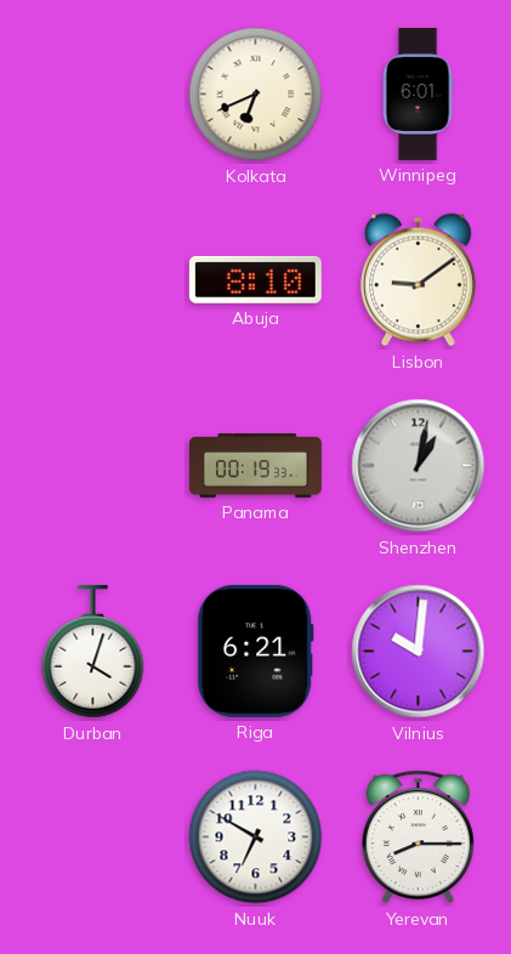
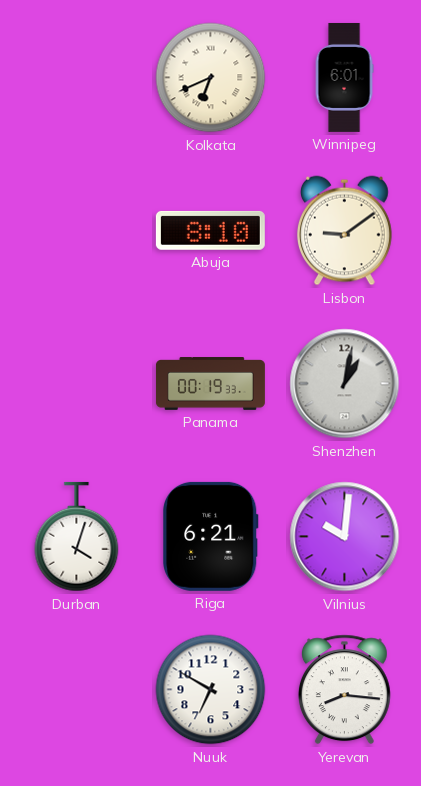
Yerevan: 8:15 -> 8:16
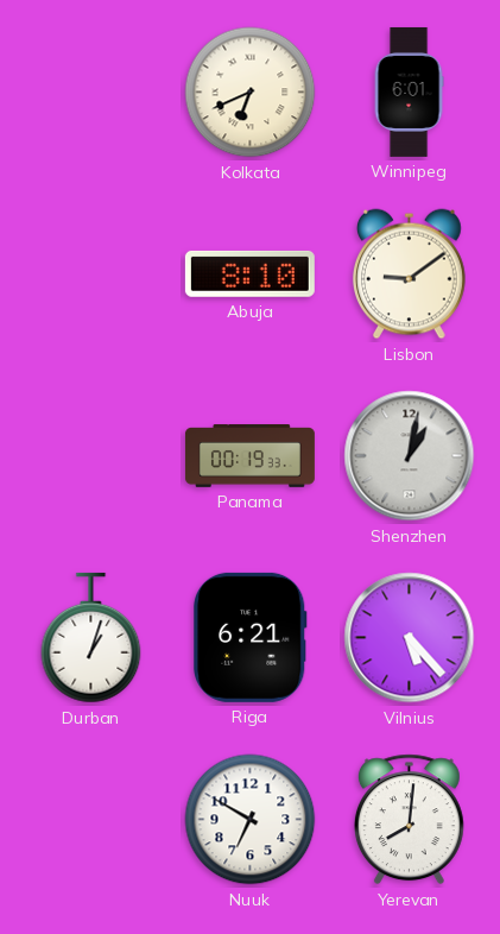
Durban: 4:03 -> 1:03
Vilnius: 10:01 -> 5:23
Yerevan: 8:16 -> 8:01
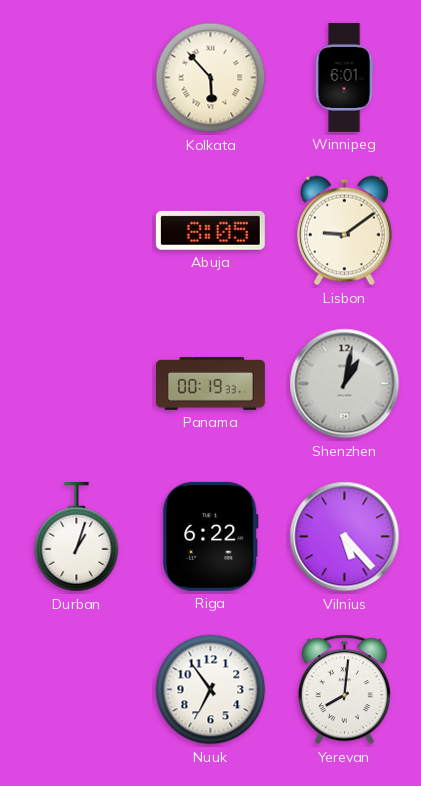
Kolkata: 6:41 -> 5:53
Abuja: 8:10 -> 8:05
Riga: 6:21 -> 6:22
Nuuk: 6:50 -> 6:54
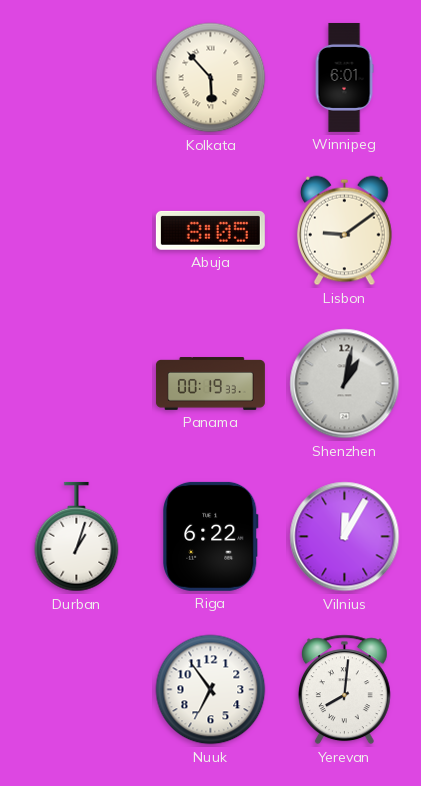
Vilnius: 5:23 -> 12:05
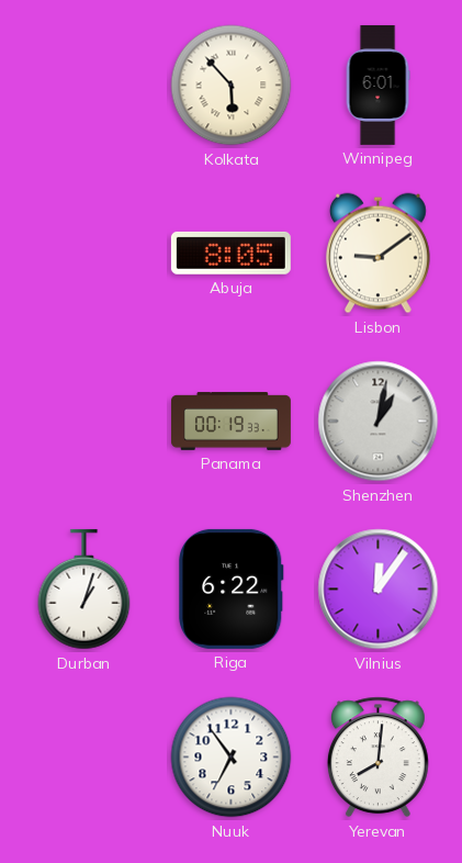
Vilnius: 12:05 -> 12:06
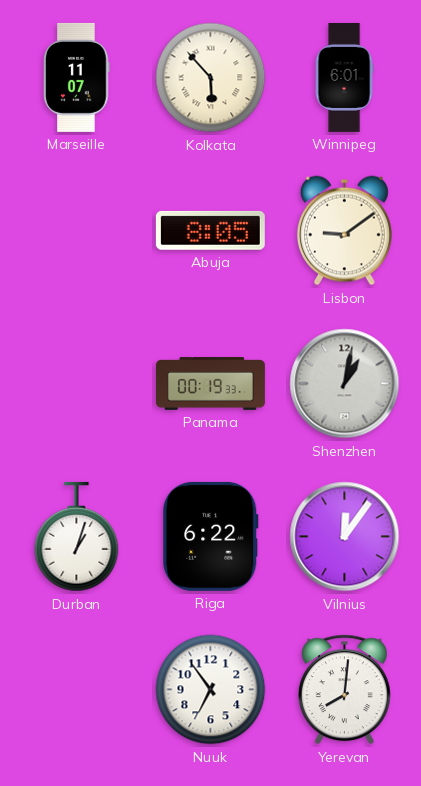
Marseille: none -> 11:07
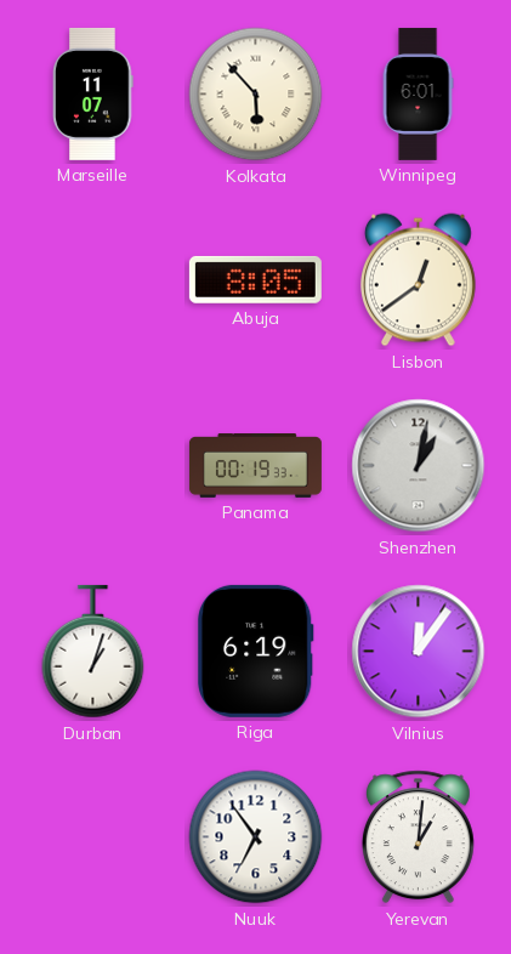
Lisbon: 9:09 -> 12:39
Riga: 6:22 -> 6:19
Yerevan: 8:01 -> 1:01
